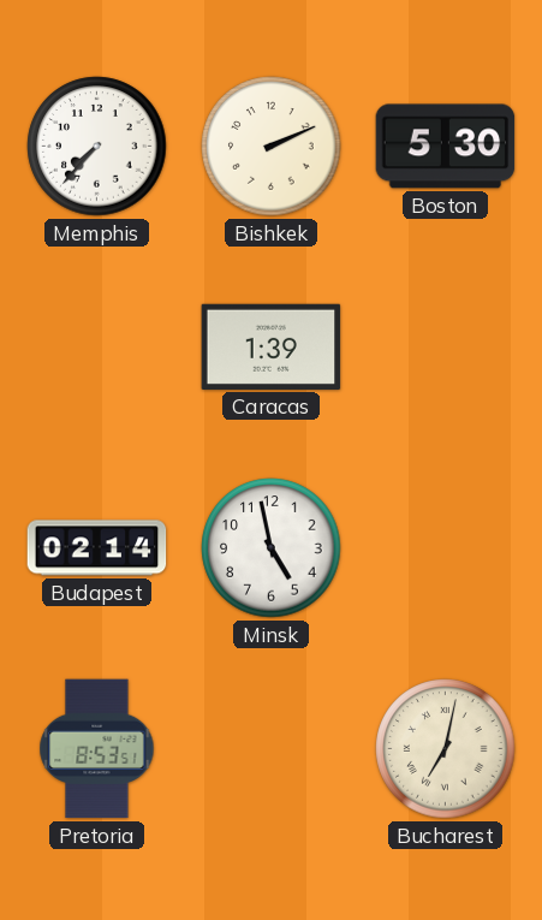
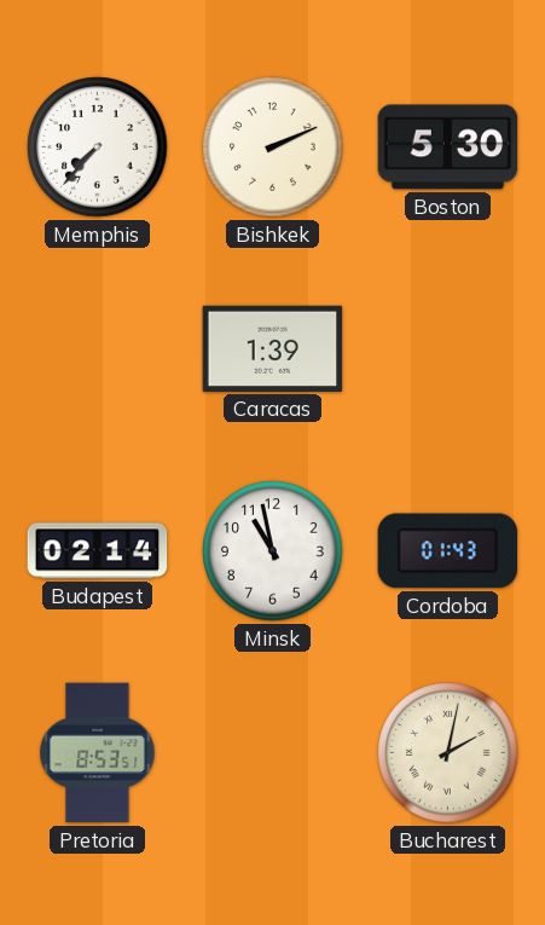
Minsk: 4:58 -> 10:58
Cordoba: none -> 01:43
Bucharest: 7:02 -> 2:02
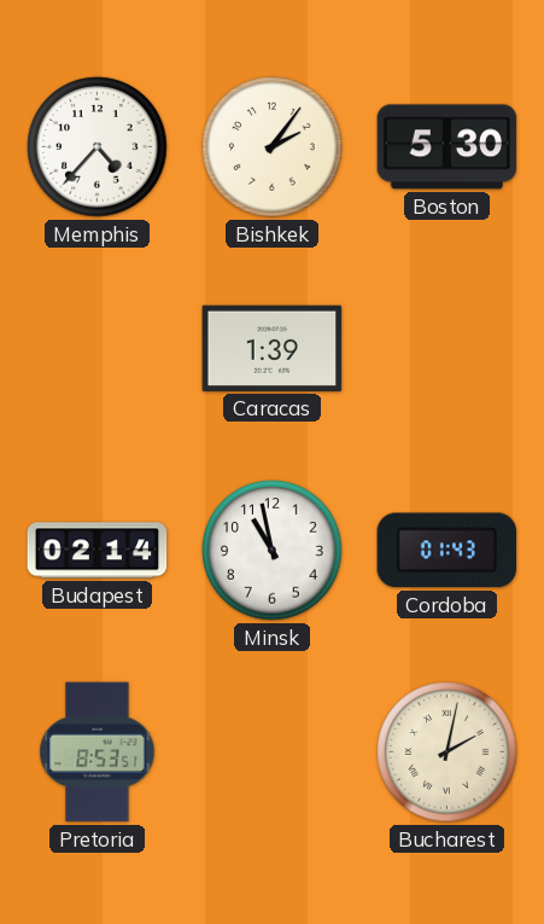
Memphis: 7:37 -> 4:37
Bishkek: 2:11 -> 2:06
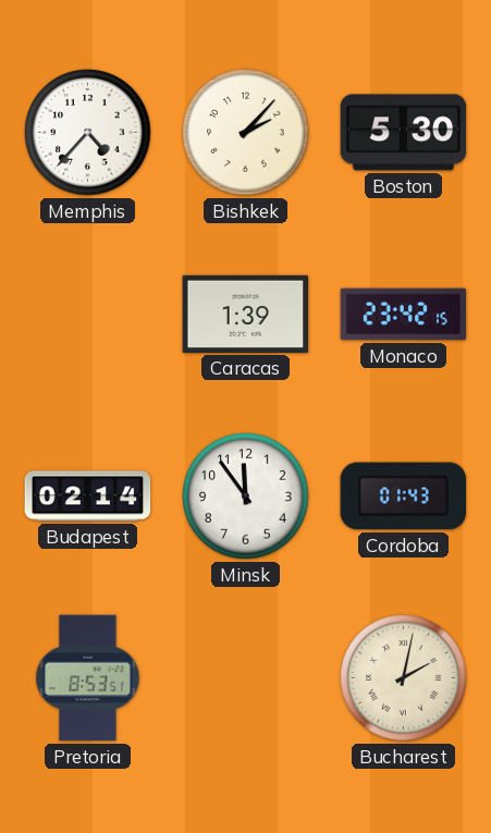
Bishkek: 2:06 -> 2:07
Monaco: none -> 23:42
Minsk: 10:58 -> 11:54
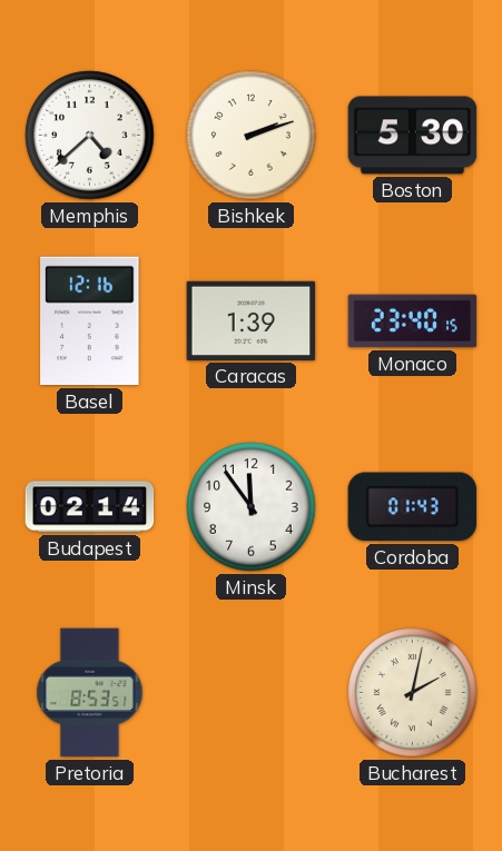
Memphis: 4:37 -> 4:38
Bishkek: 2:07 -> 2:12
Basel: none -> 12:16
Monaco: 23:42 -> 23:40
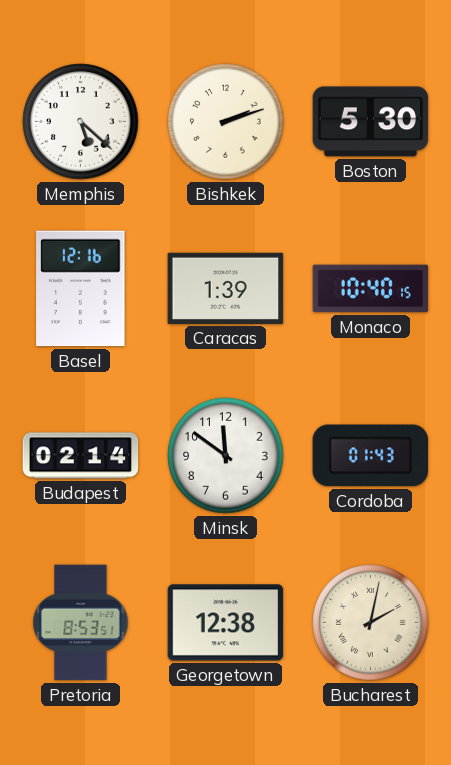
Memphis: 4:38 -> 5:22
Monaco: 23:40 -> 10:40
Minsk: 11:54 -> 11:51
Georgetown: none -> 12:38
